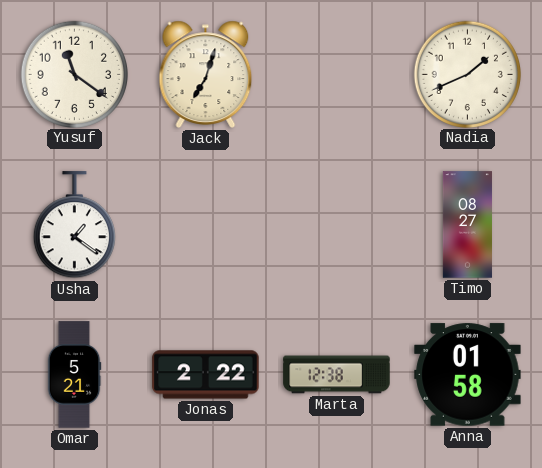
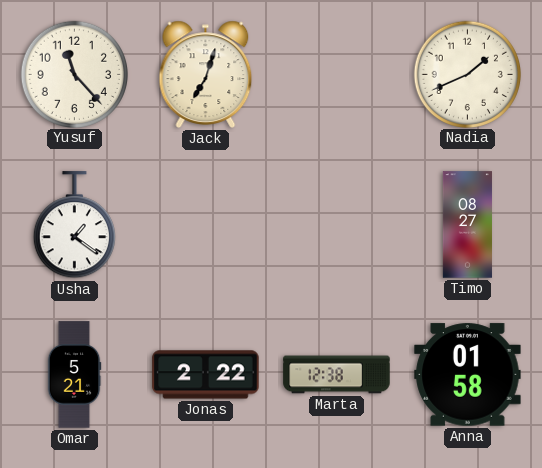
Yusuf: 11:21 -> 11:23
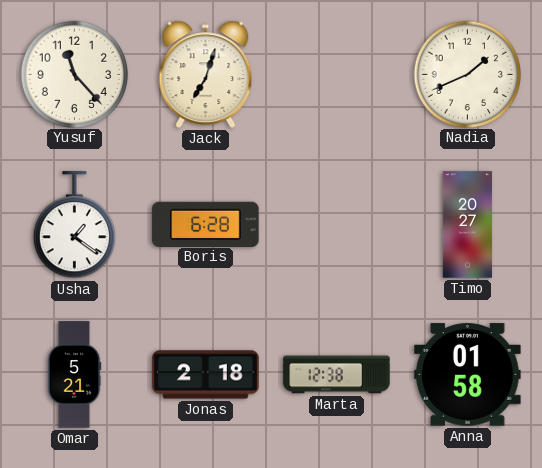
Boris: none -> 6:28
Timo: 08:27 -> 20:27
Jonas: 2:22 -> 2:18
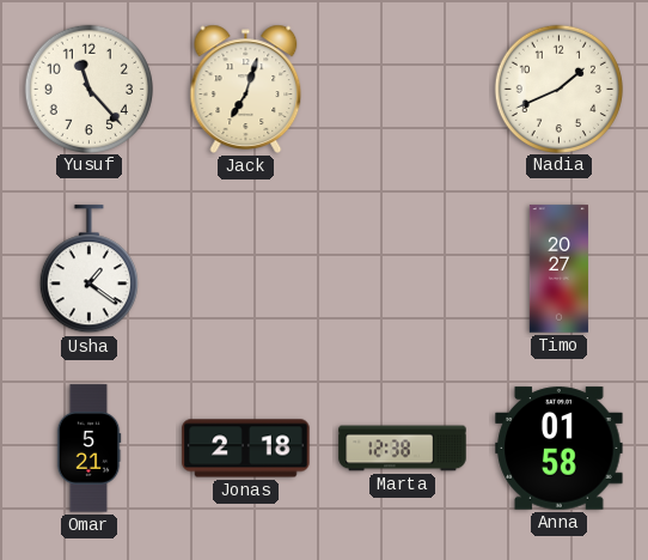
Boris: 6:28 -> none
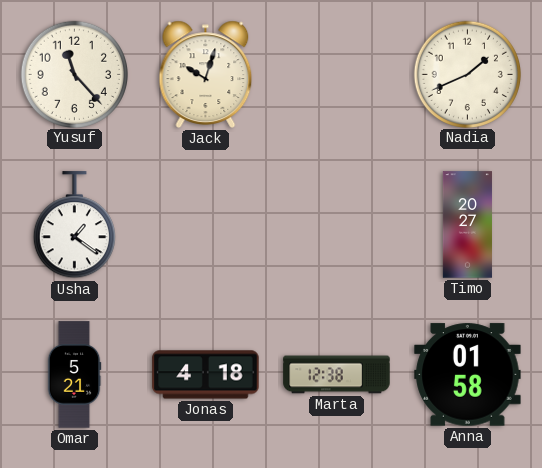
Jack: 7:03 -> 10:03
Jonas: 2:18 -> 4:18
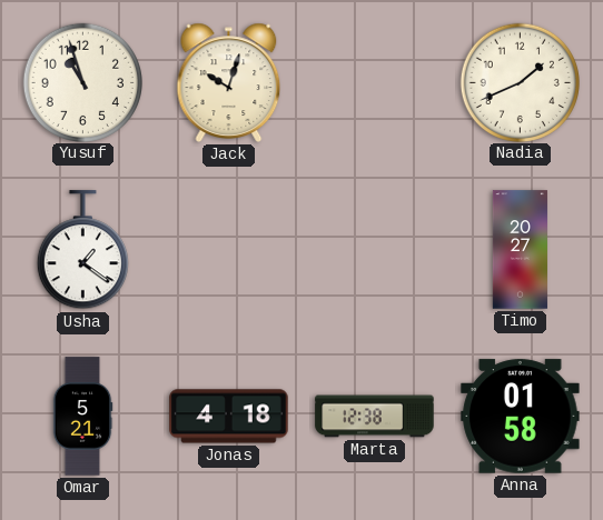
Yusuf: 11:23 -> 10:57
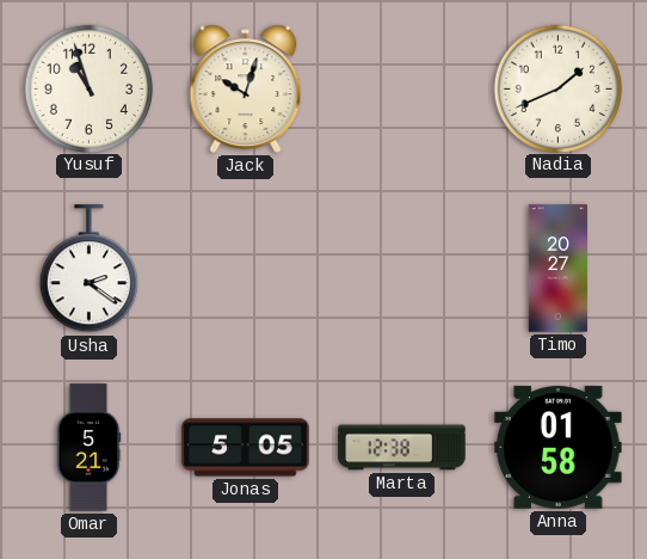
Usha: 1:21 -> 2:21
Jonas: 4:18 -> 5:05
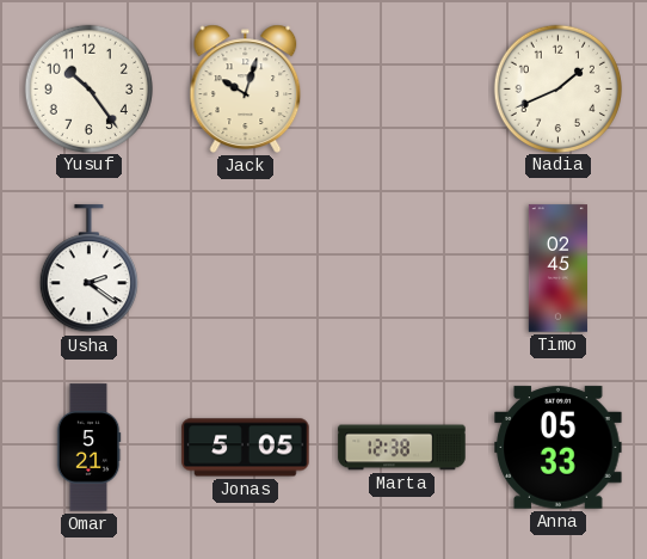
Yusuf: 10:57 -> 10:24
Timo: 20:27 -> 02:45
Anna: 01:58 -> 05:33
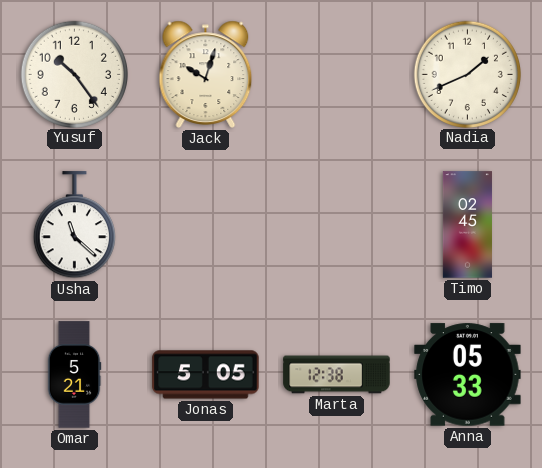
Usha: 2:21 -> 11:22
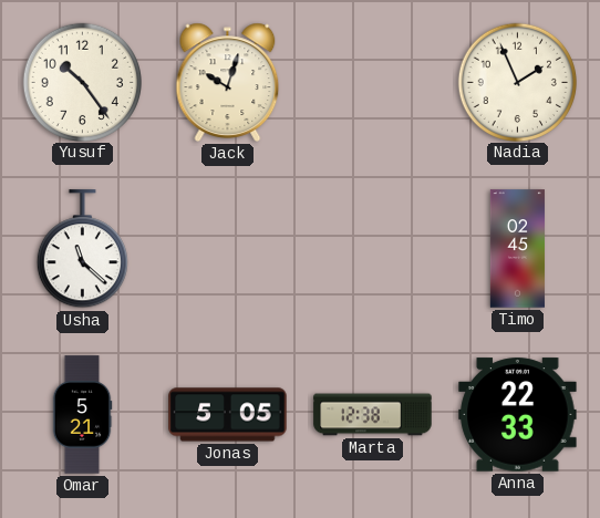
Nadia: 1:41 -> 1:56
Anna: 05:33 -> 22:33
